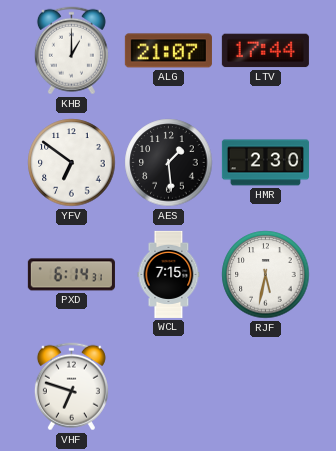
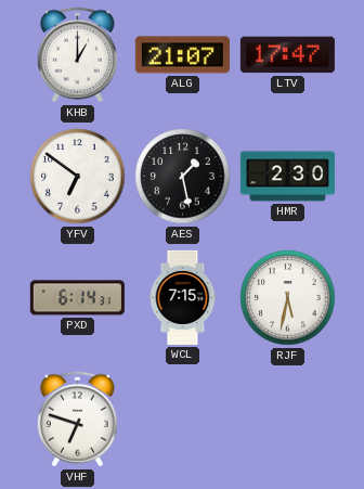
LTV: 17:44 -> 17:47
AES: 1:29 -> 1:28
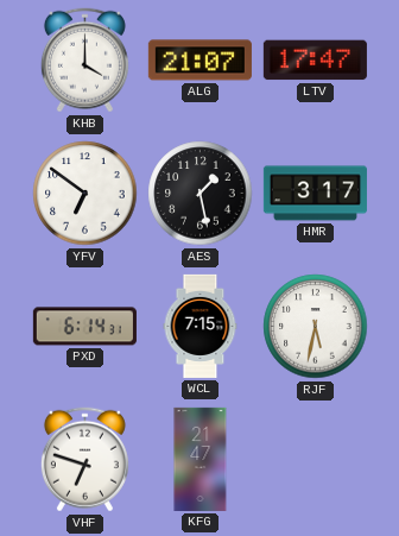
KHB: 1:00 -> 4:00
HMR: 2:30 -> 3:17
KFG: none -> 21:47
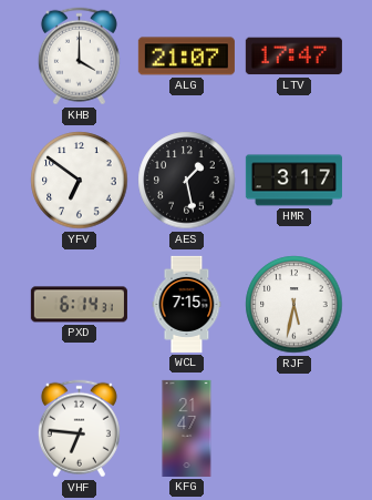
VHF: 6:48 -> 6:46
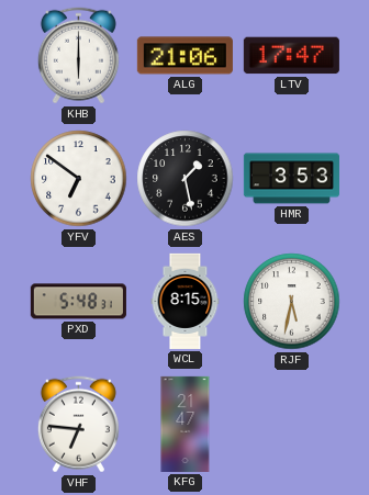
KHB: 4:00 -> 6:00
ALG: 21:07 -> 21:06
HMR: 3:17 -> 3:53
PXD: 6:14 -> 5:48
WCL: 7:15 -> 8:15
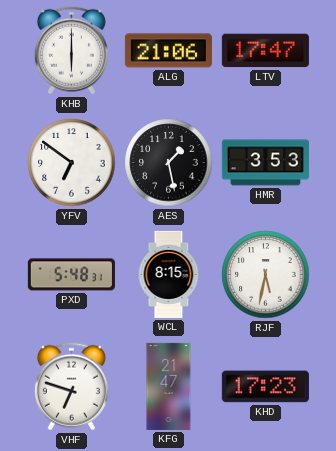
VHF: 6:46 -> 6:48
KHD: none -> 17:23
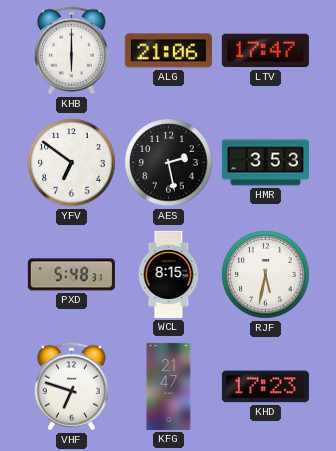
AES: 1:28 -> 2:28
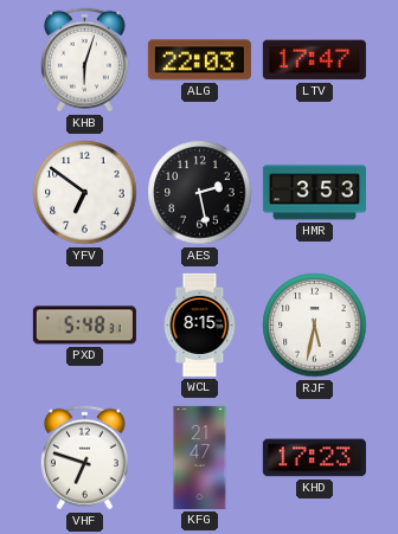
KHB: 6:00 -> 6:03
ALG: 21:06 -> 22:03
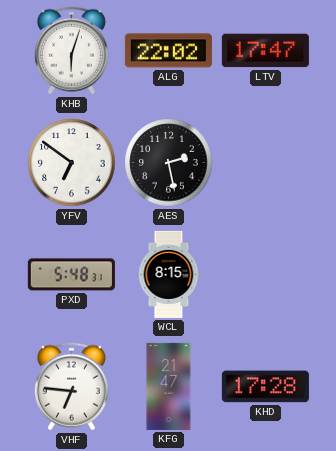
ALG: 22:03 -> 22:02
HMR: 3:53 -> none
RJF: 5:32 -> none
VHF: 6:48 -> 6:46
KHD: 17:23 -> 17:28
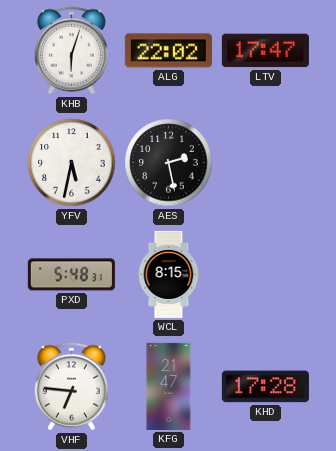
YFV: 6:51 -> 5:32
